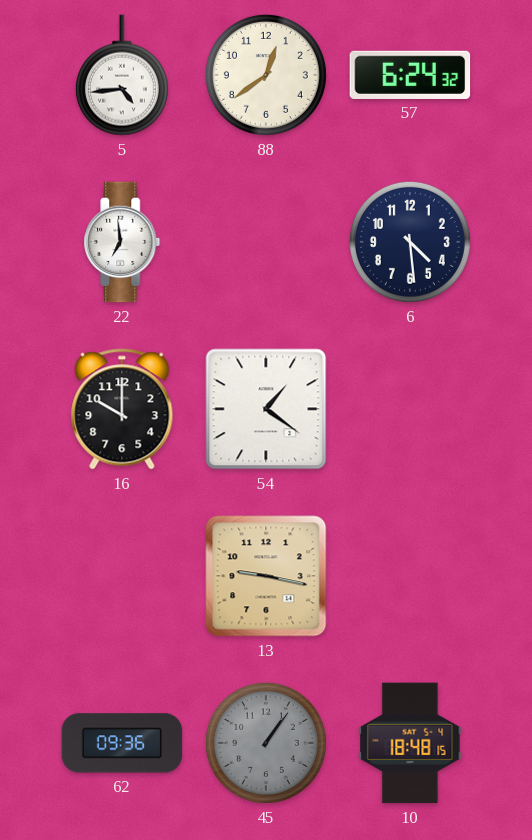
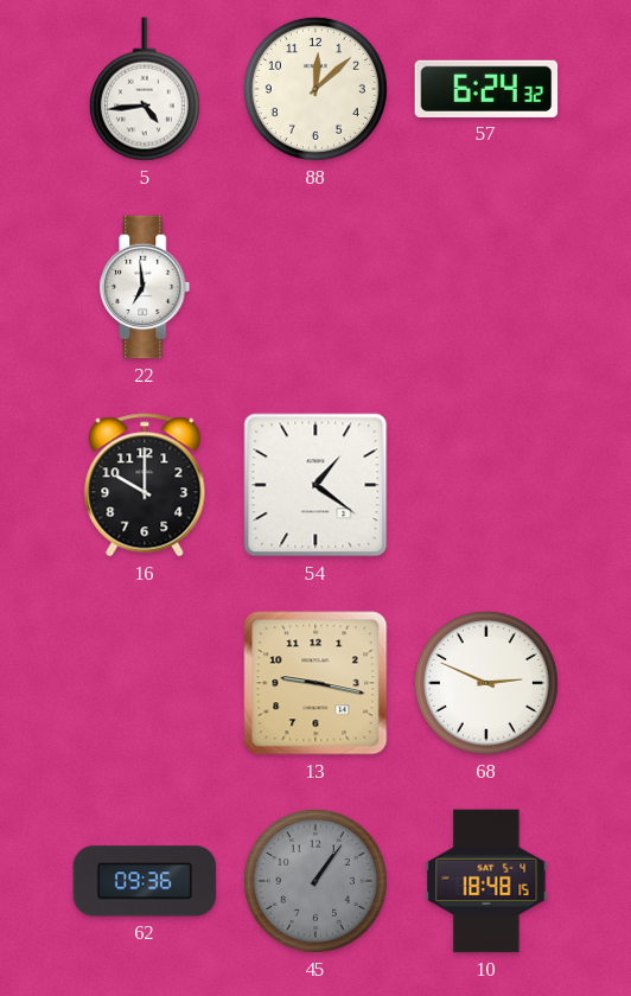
88: 12:39 -> 12:08
6: 4:29 -> none
68: none -> 2:49
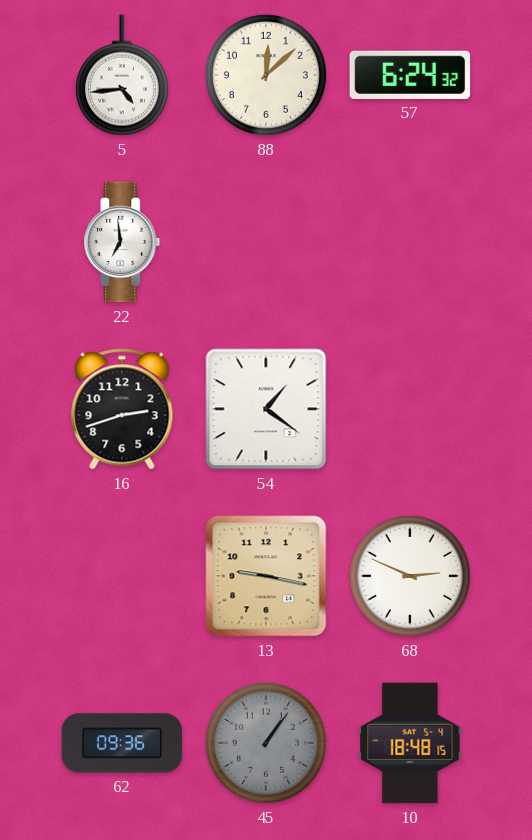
16: 10:00 -> 2:42
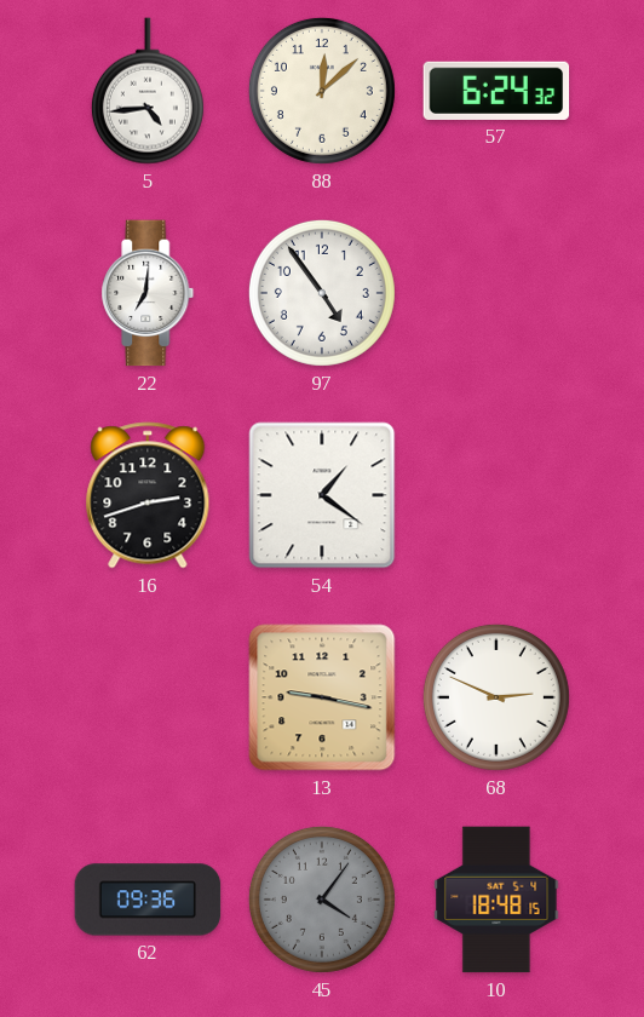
22: 6:59 -> 7:01
97: none -> 4:54
45: 1:06 -> 4:06
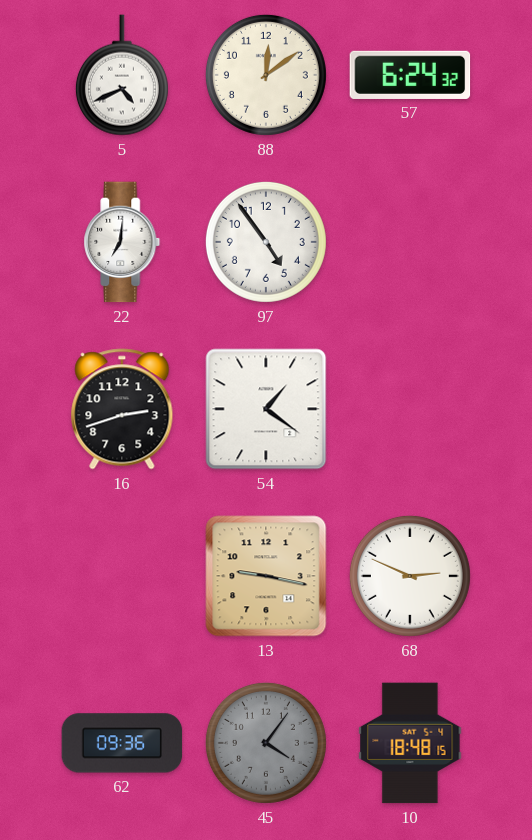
5: 4:44 -> 4:41
88: 12:08 -> 12:09
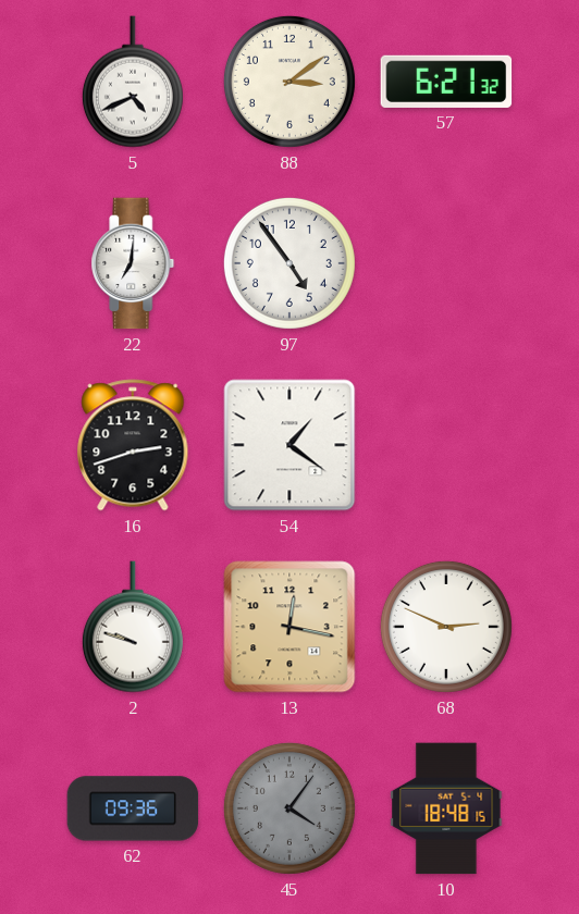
88: 12:09 -> 3:09
57: 6:24 -> 6:21
2: none -> 9:48
13: 9:17 -> 12:17
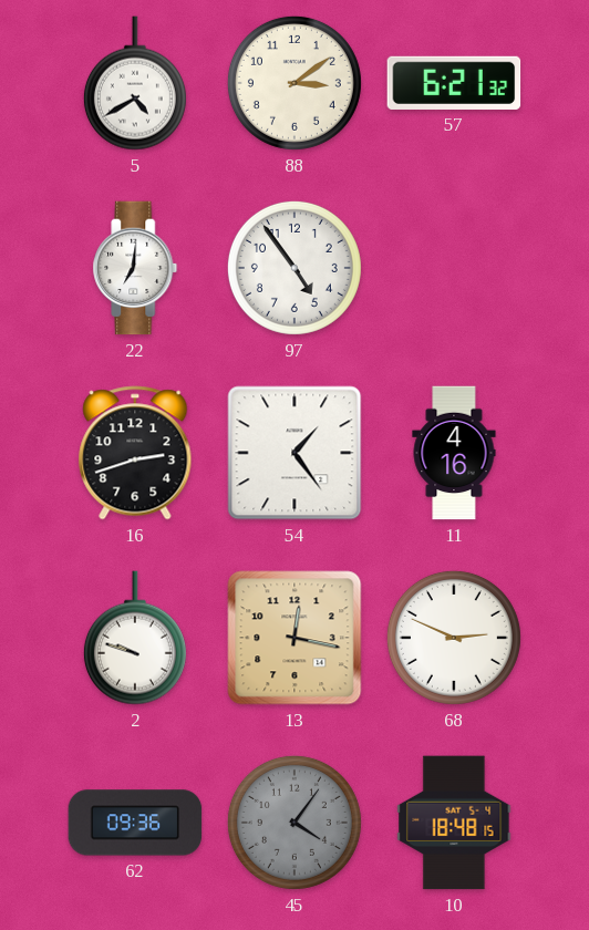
5: 4:41 -> 4:40
54: 1:21 -> 1:24
11: none -> 4:16
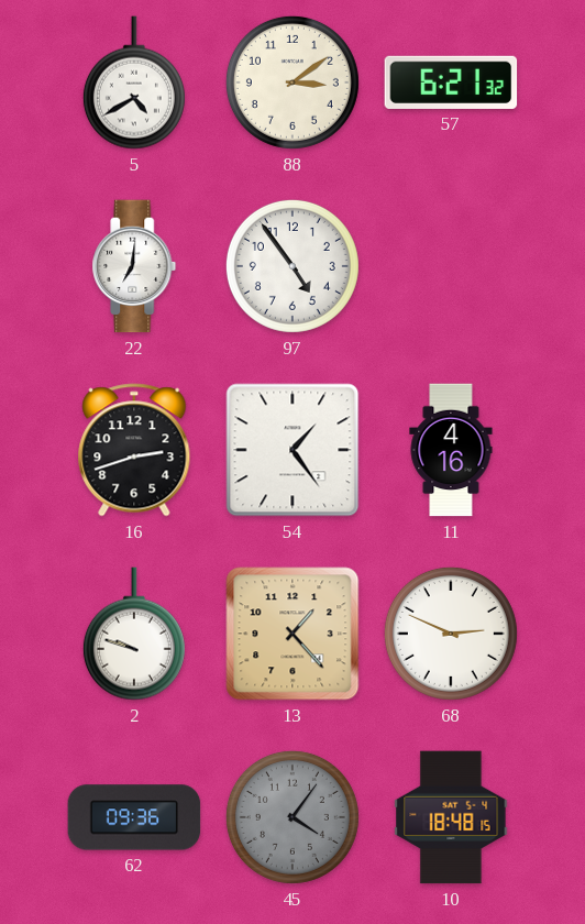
13: 12:17 -> 1:23
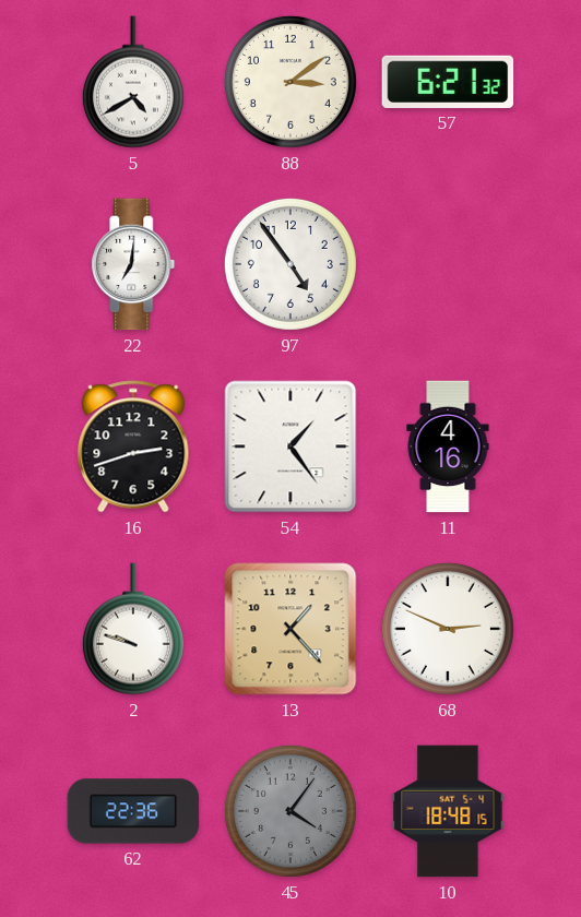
62: 09:36 -> 22:36
